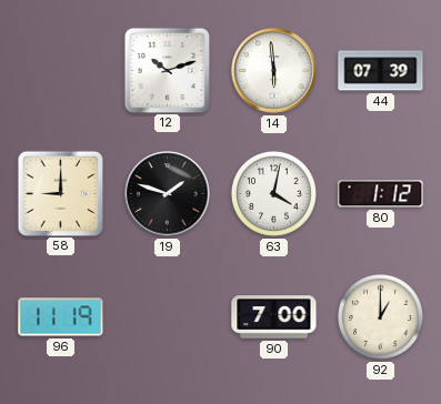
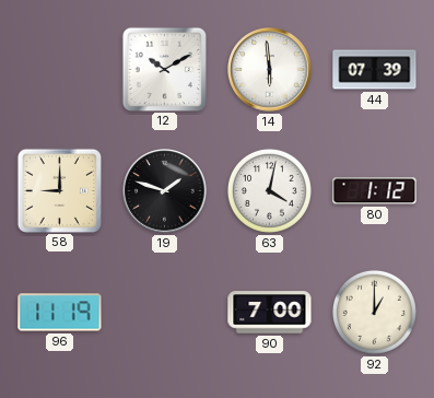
12: 10:12 -> 10:10
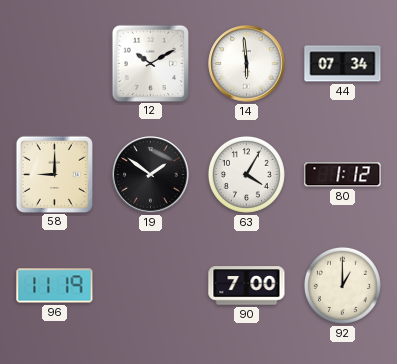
44: 07:39 -> 07:34
19: 1:48 -> 1:51
63: 4:02 -> 4:05
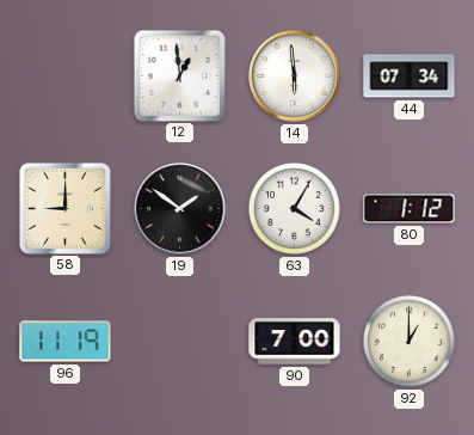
12: 10:10 -> 12:59
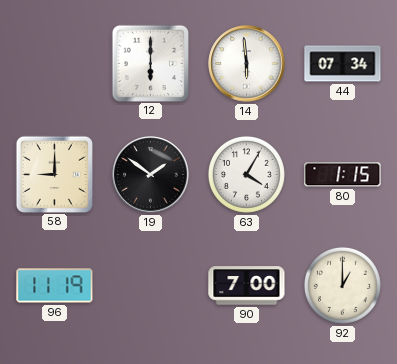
12: 12:59 -> 6:00
80: 1:12 -> 1:15
